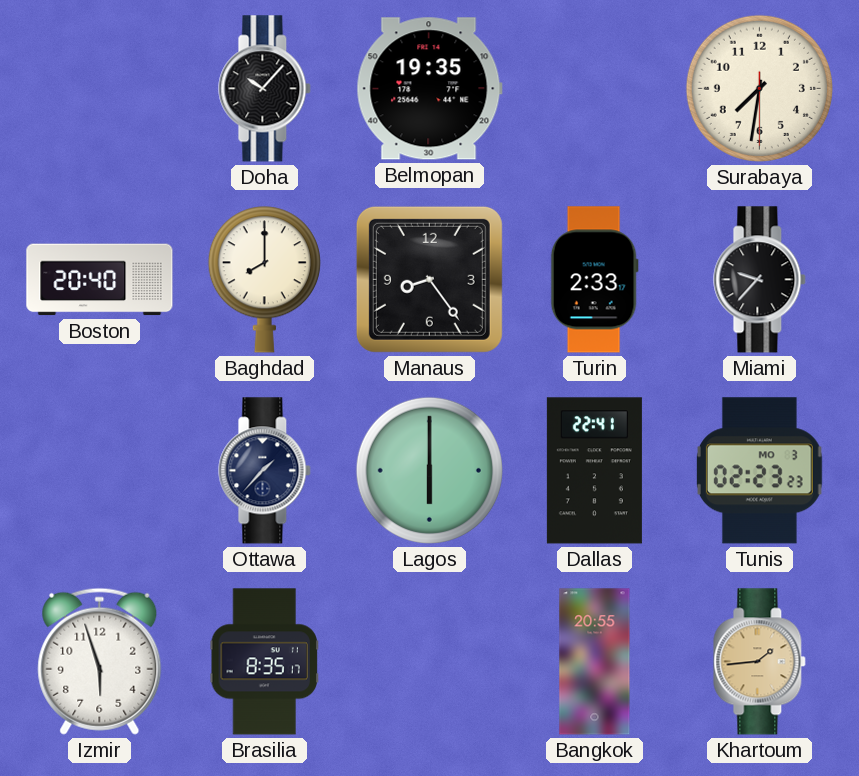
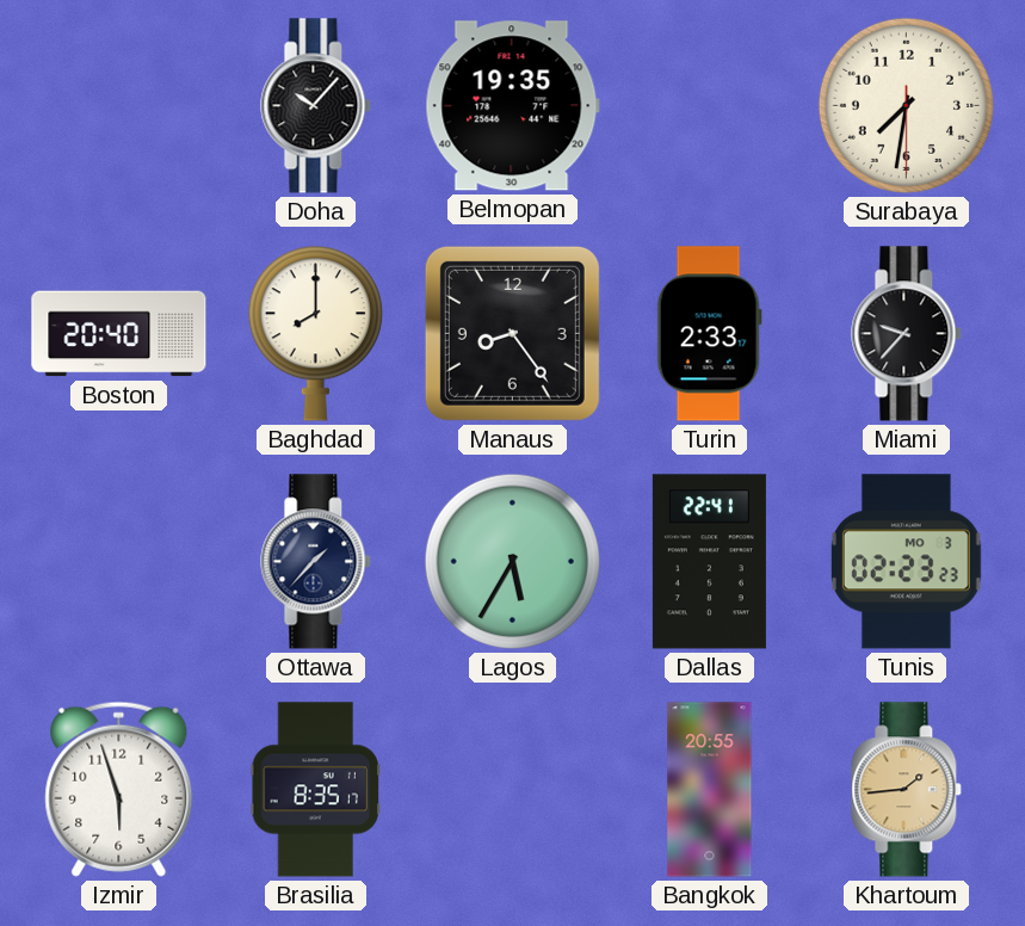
Lagos: 6:00 -> 5:35
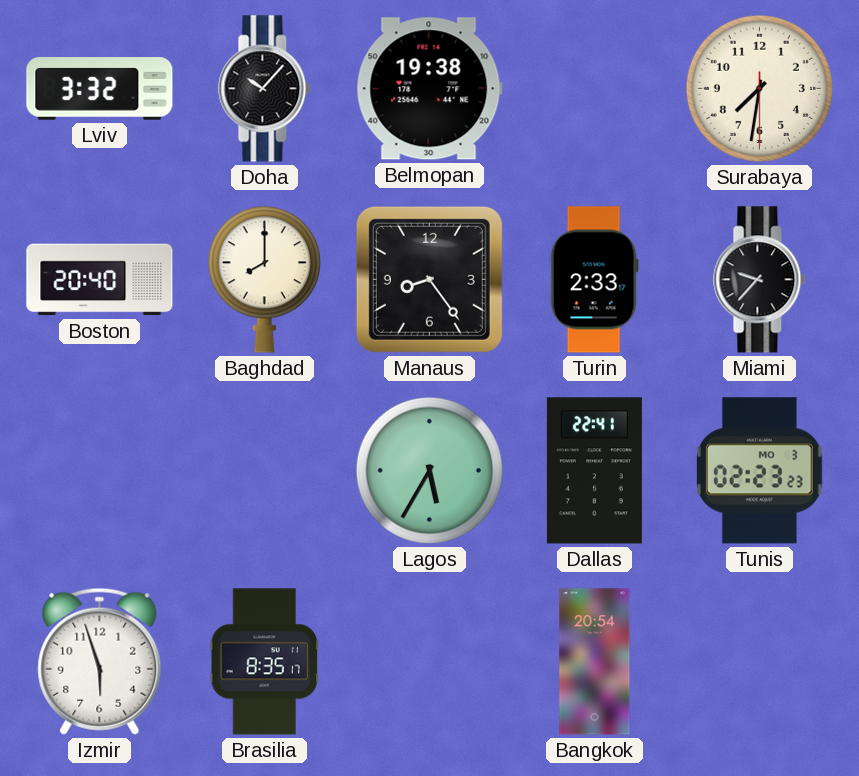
Lviv: none -> 3:32
Belmopan: 19:35 -> 19:38
Ottawa: 1:37 -> none
Bangkok: 20:55 -> 20:54
Khartoum: 1:44 -> none
